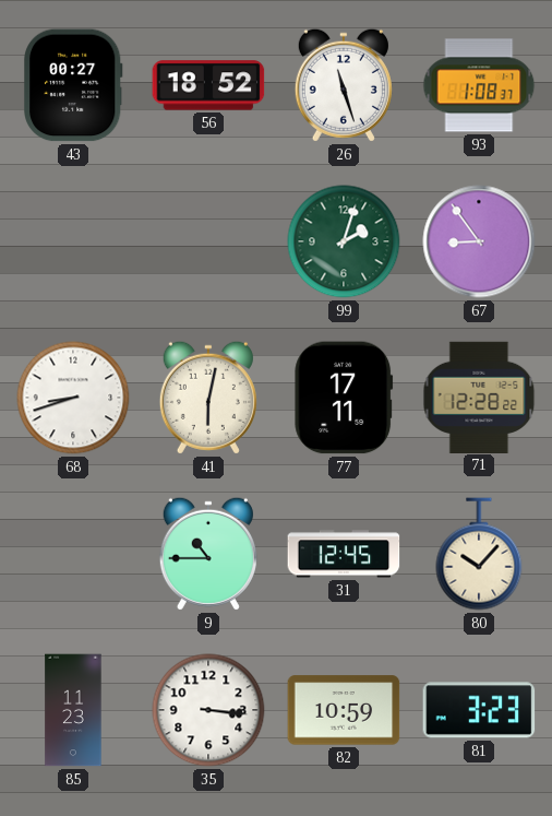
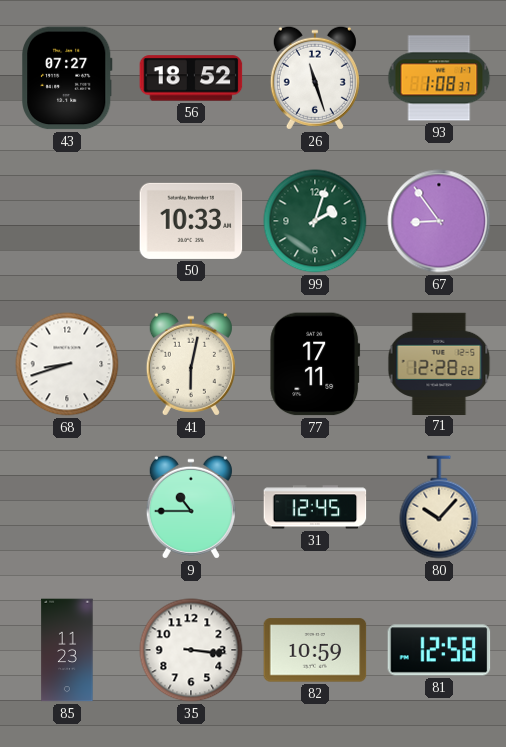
43: 00:27 -> 07:27
50: none -> 10:33
81: 3:23 -> 12:58
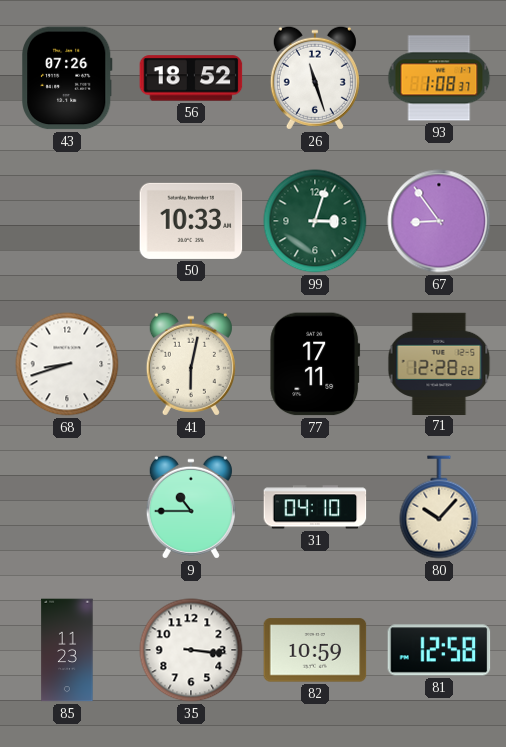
43: 07:27 -> 07:26
99: 2:03 -> 3:03
31: 12:45 -> 04:10
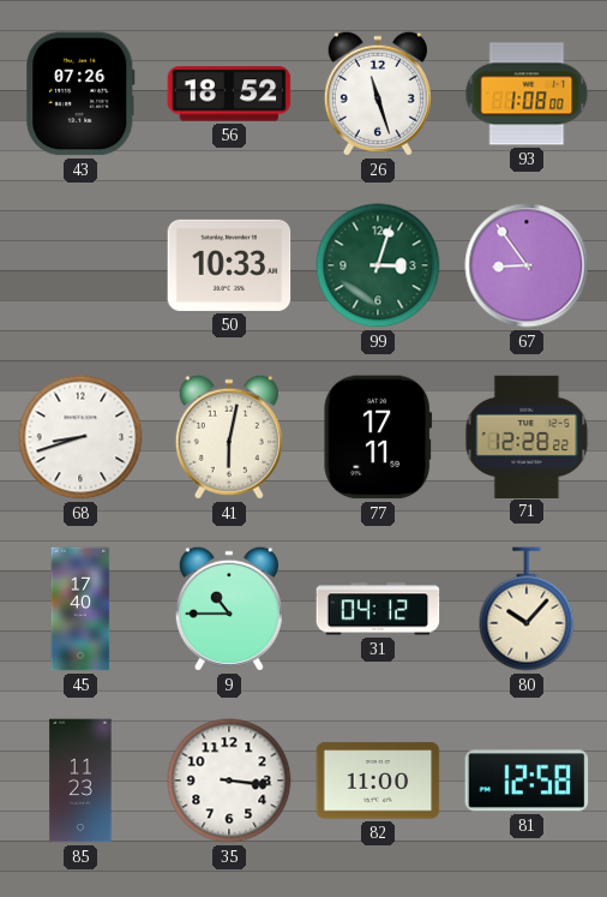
93: 1:08:37 -> 1:08:00
45: none -> 17:40
31: 04:10 -> 04:12
82: 10:59 -> 11:00
